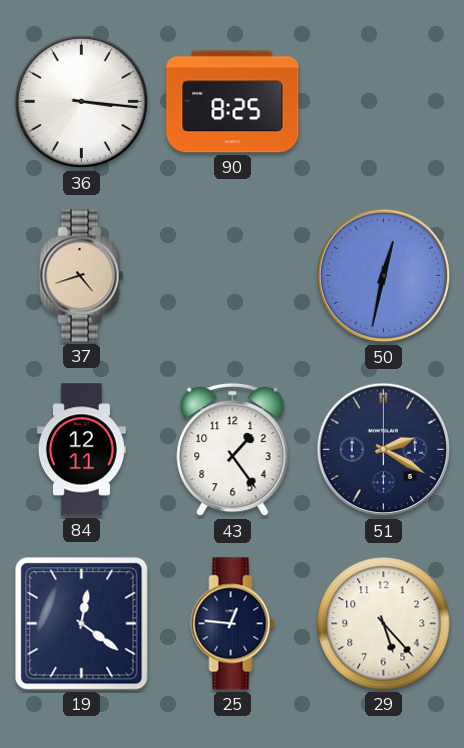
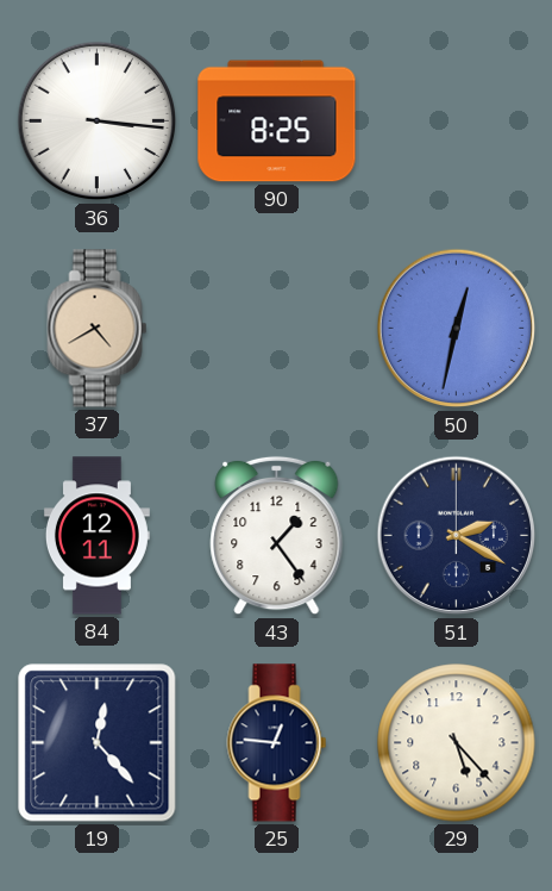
37: 4:42 -> 4:40
19: 12:21 -> 12:23
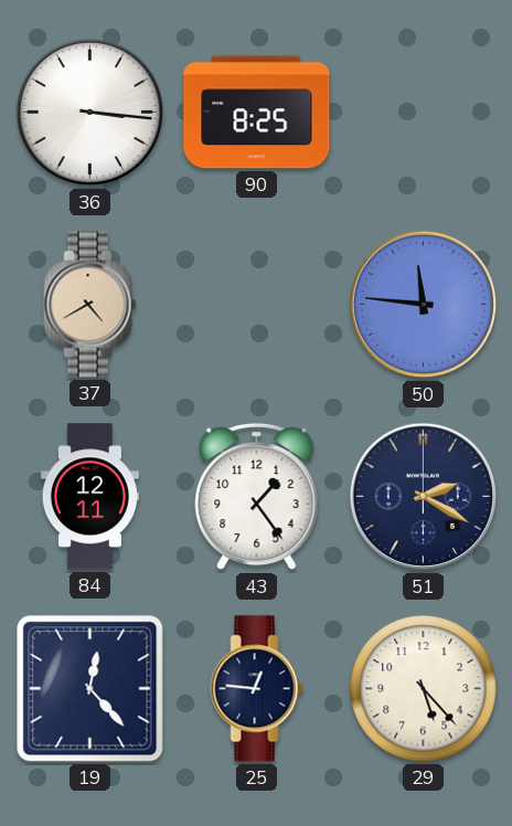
50: 12:32 -> 11:46
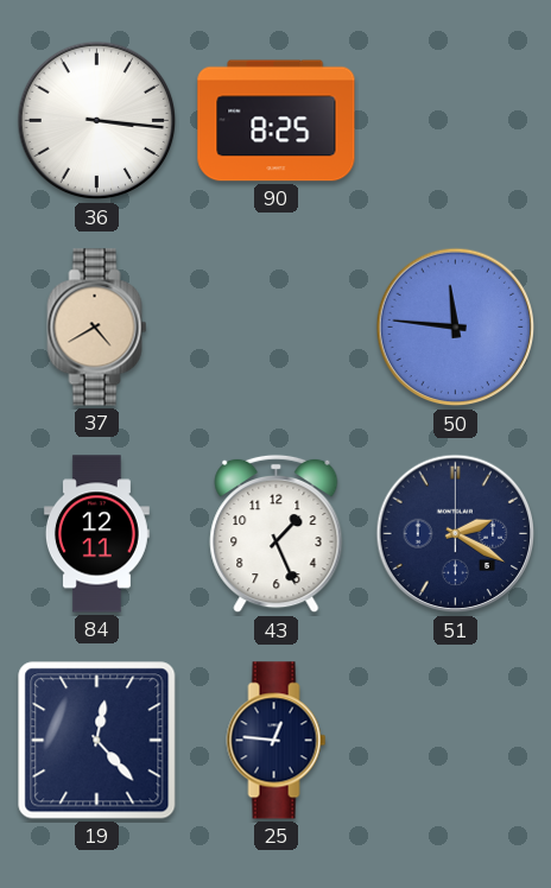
43: 1:24 -> 1:26
29: 5:23 -> none
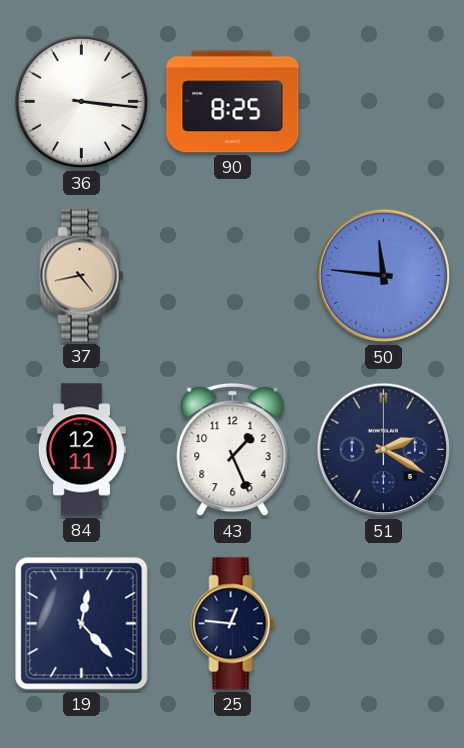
37: 4:40 -> 4:43
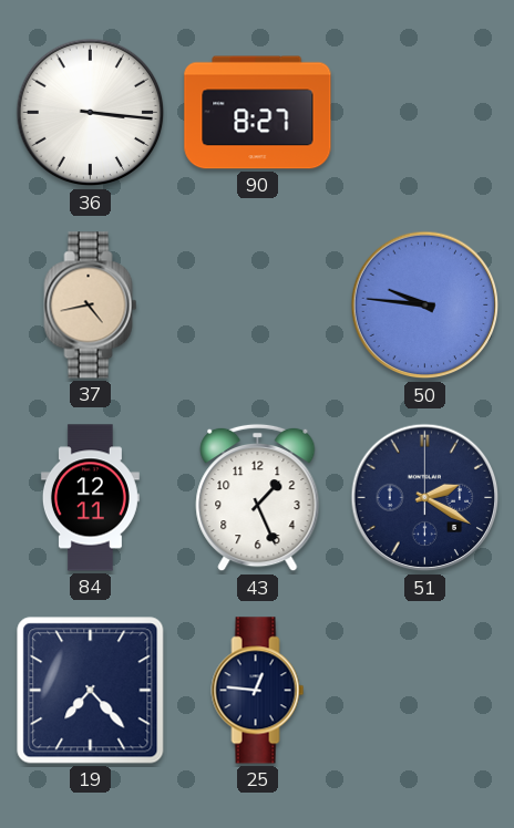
90: 8:25 -> 8:27
50: 11:46 -> 9:46
19: 12:23 -> 7:23
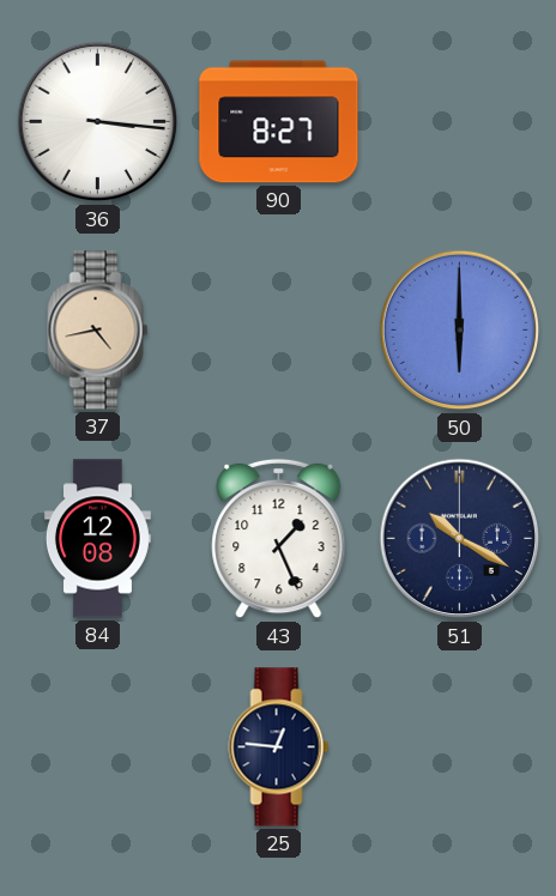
50: 9:46 -> 6:00
84: 12:11 -> 12:08
51: 2:20 -> 10:20
19: 7:23 -> none
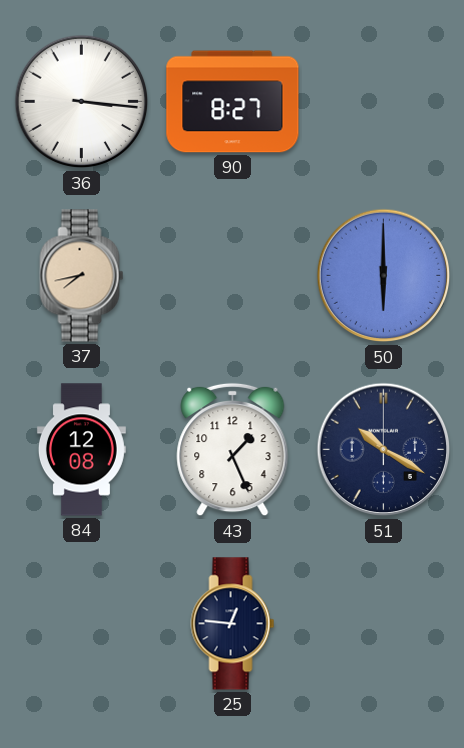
37: 4:43 -> 7:43
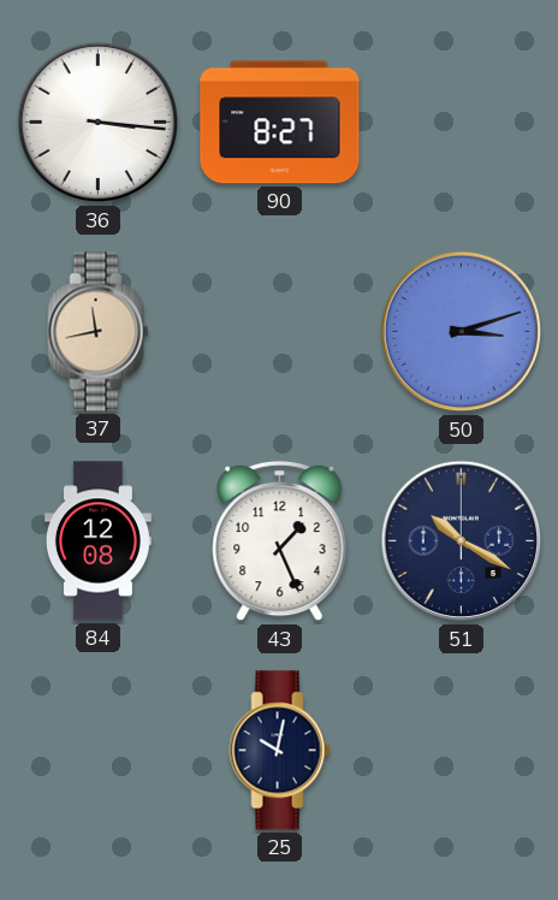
37: 7:43 -> 11:43
50: 6:00 -> 3:12
25: 12:46 -> 10:02
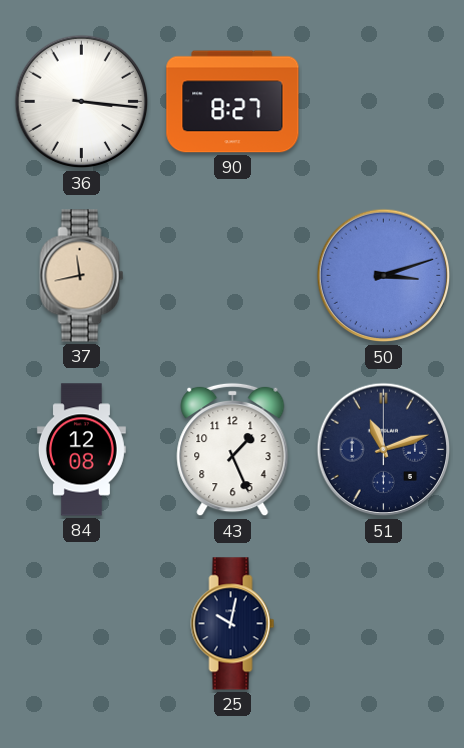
51: 10:20 -> 11:12
